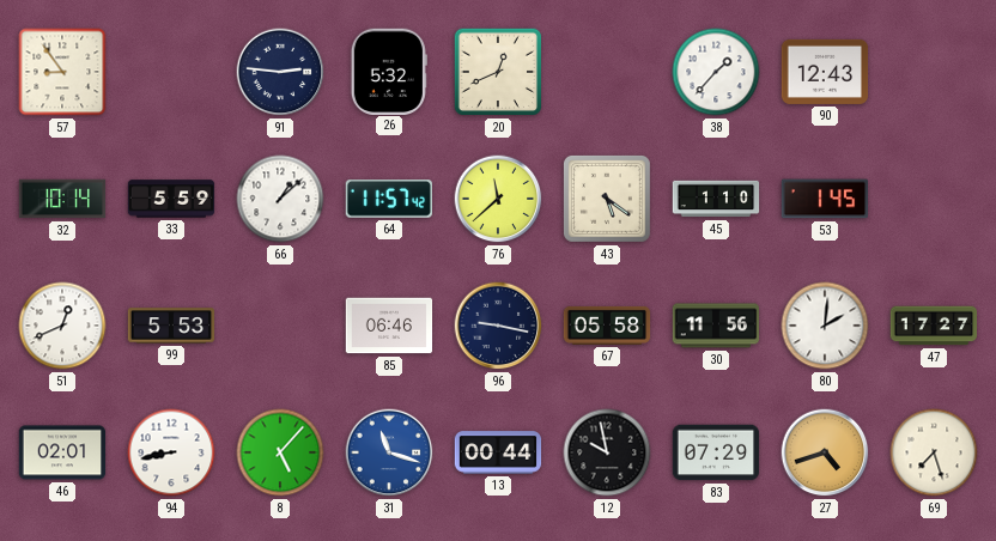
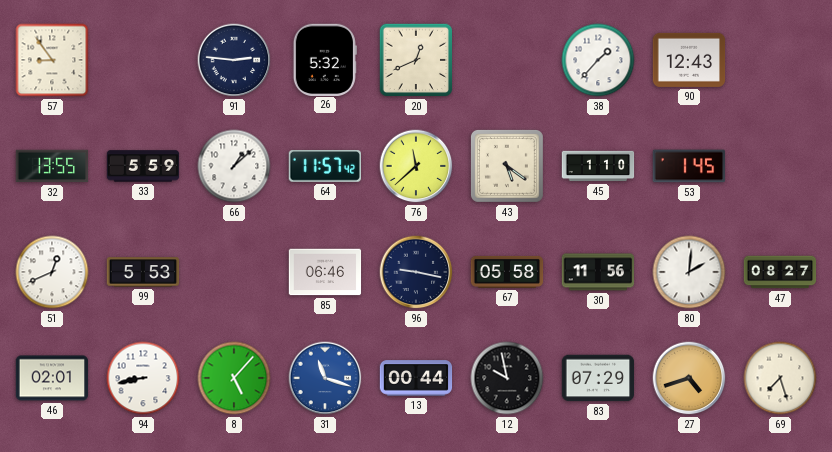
32: 10:14 -> 13:55
47: 17:27 -> 08:27
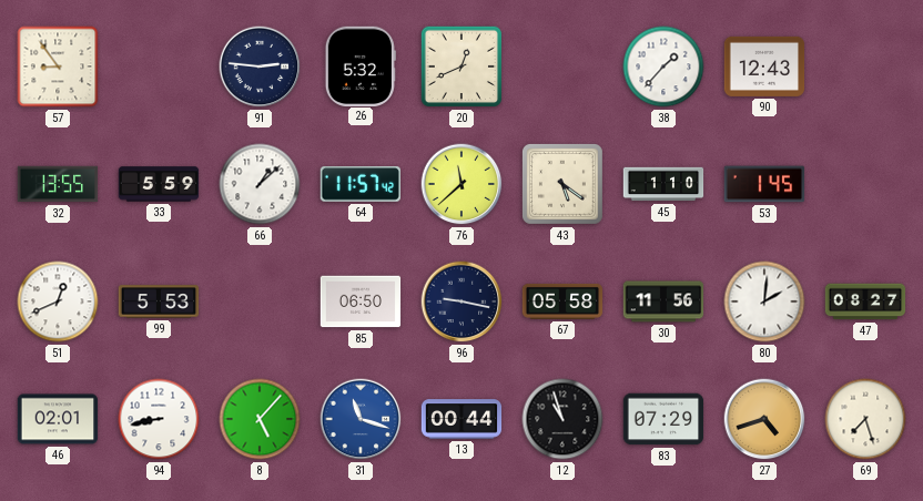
85: 06:46 -> 06:50
12: 9:58 -> 10:57
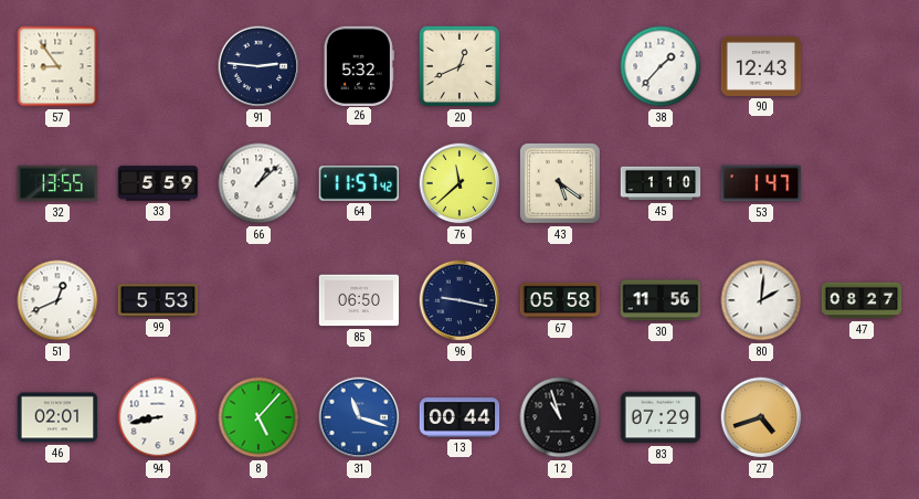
53: 1:45 -> 1:47
69: 7:27 -> none
